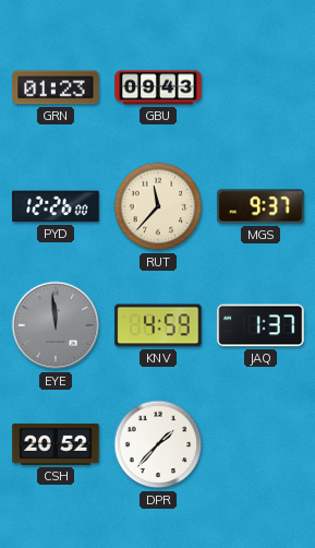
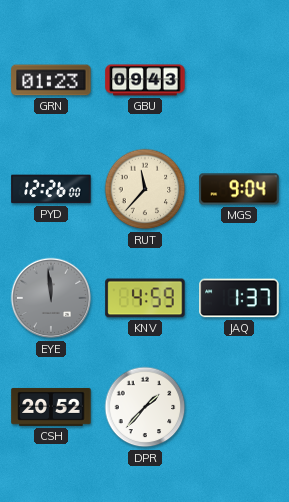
MGS: 9:37 -> 9:04
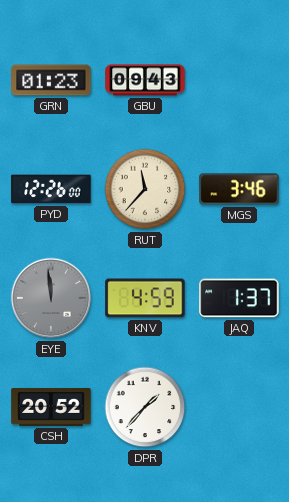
MGS: 9:04 -> 3:46
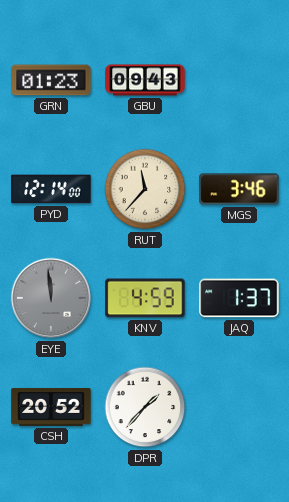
PYD: 12:26 -> 12:14
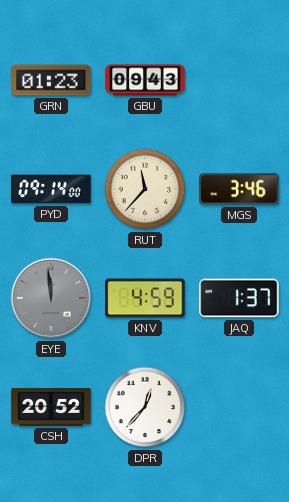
PYD: 12:14 -> 09:14
DPR: 1:37 -> 12:37
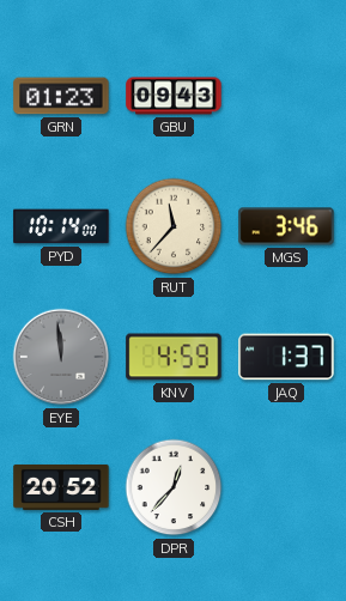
PYD: 09:14 -> 10:14
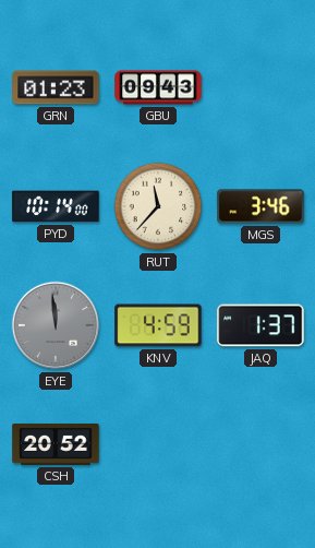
DPR: 12:37 -> none
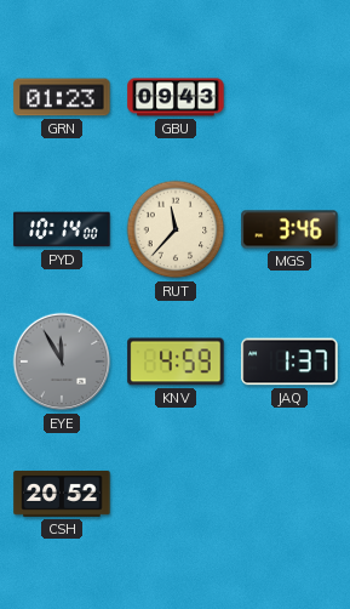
EYE: 11:59 -> 11:55
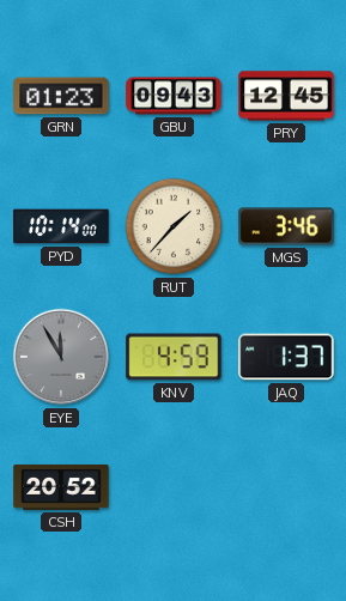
PRY: none -> 12:45
RUT: 11:37 -> 1:37
